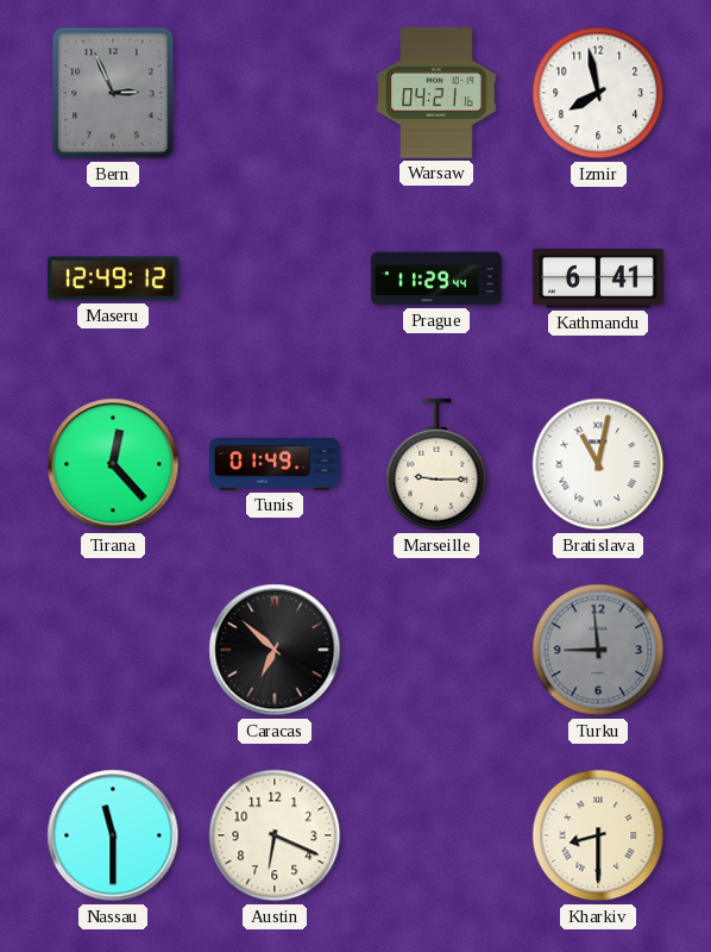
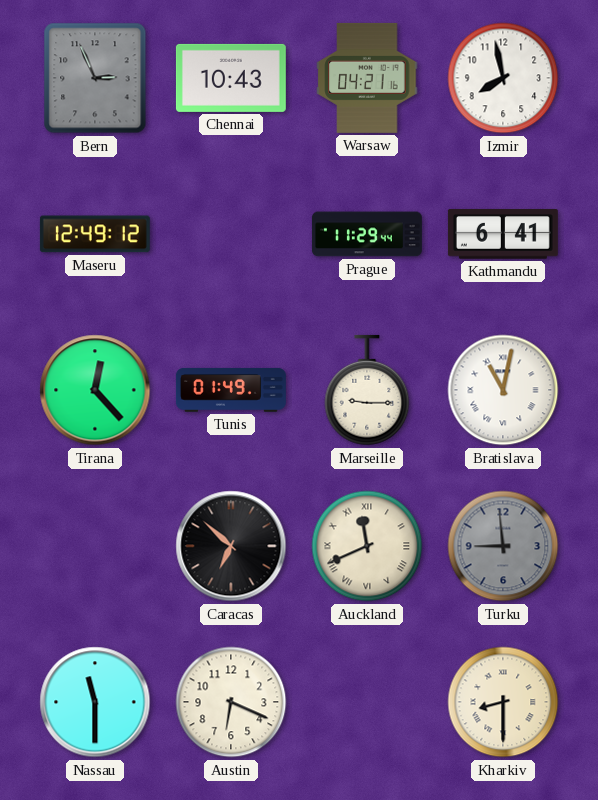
Chennai: none -> 10:43
Auckland: none -> 11:41
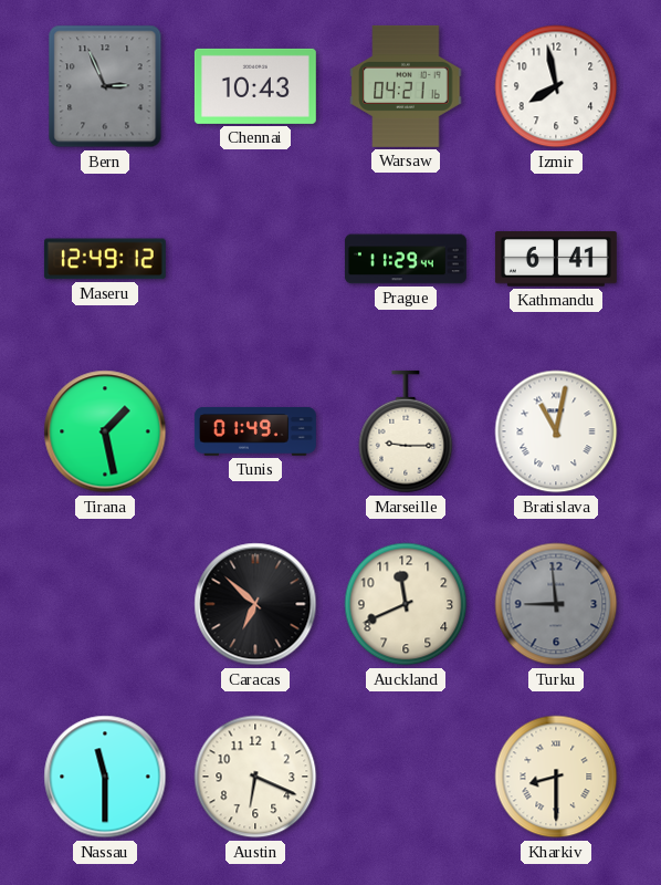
Tirana: 12:23 -> 1:28
Auckland numerals: Roman -> Arabic
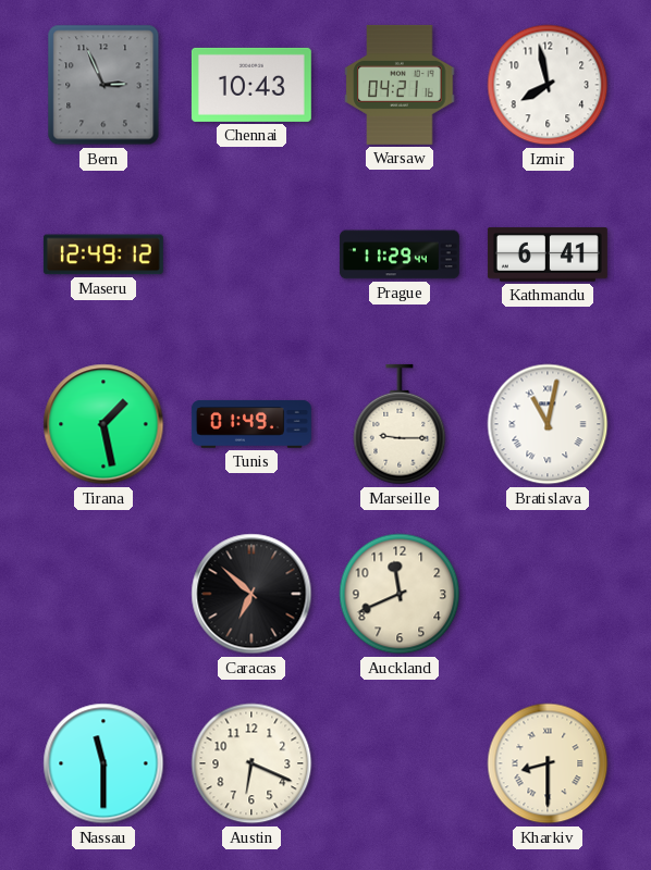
Turku: 8:59 -> none
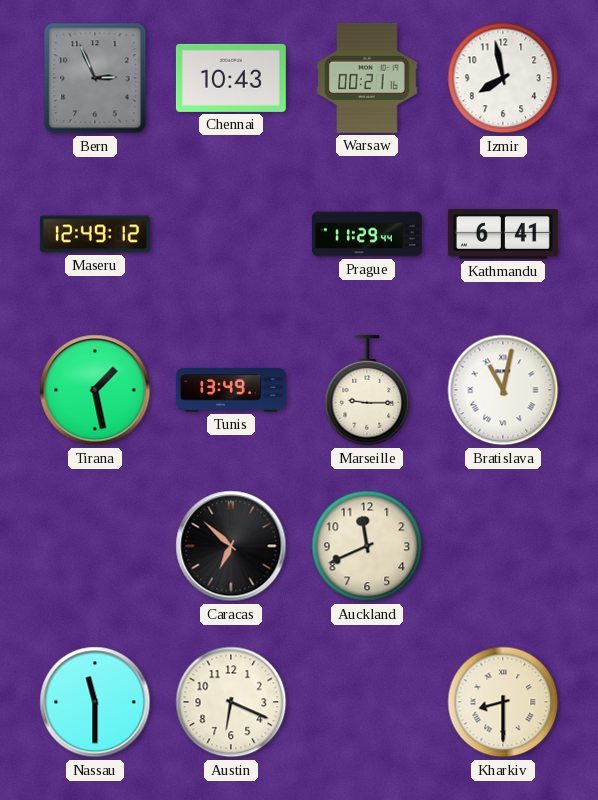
Warsaw: 04:21 -> 00:21
Tunis: 01:49 -> 13:49
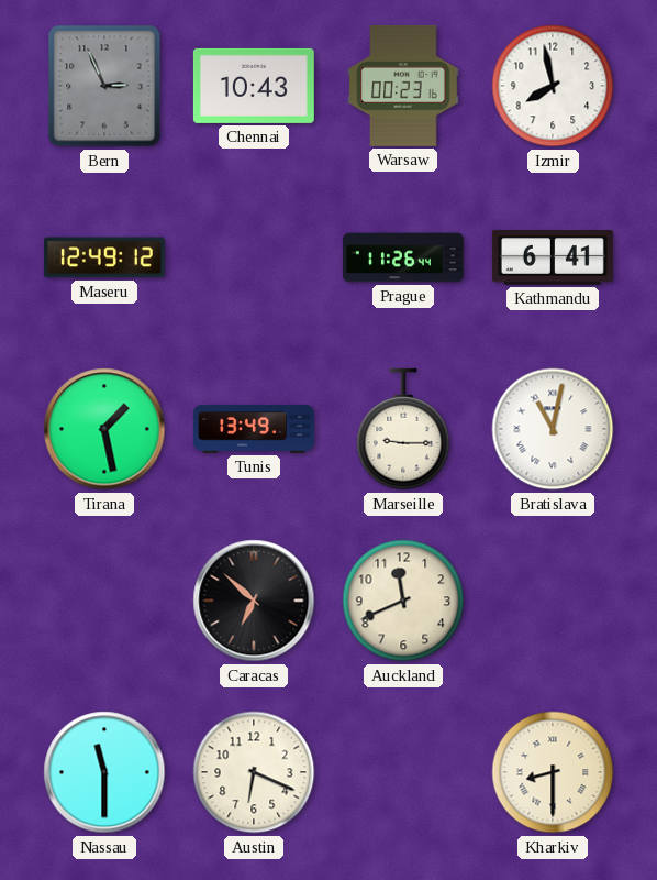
Warsaw: 00:21 -> 00:23
Prague: 11:29 -> 11:26
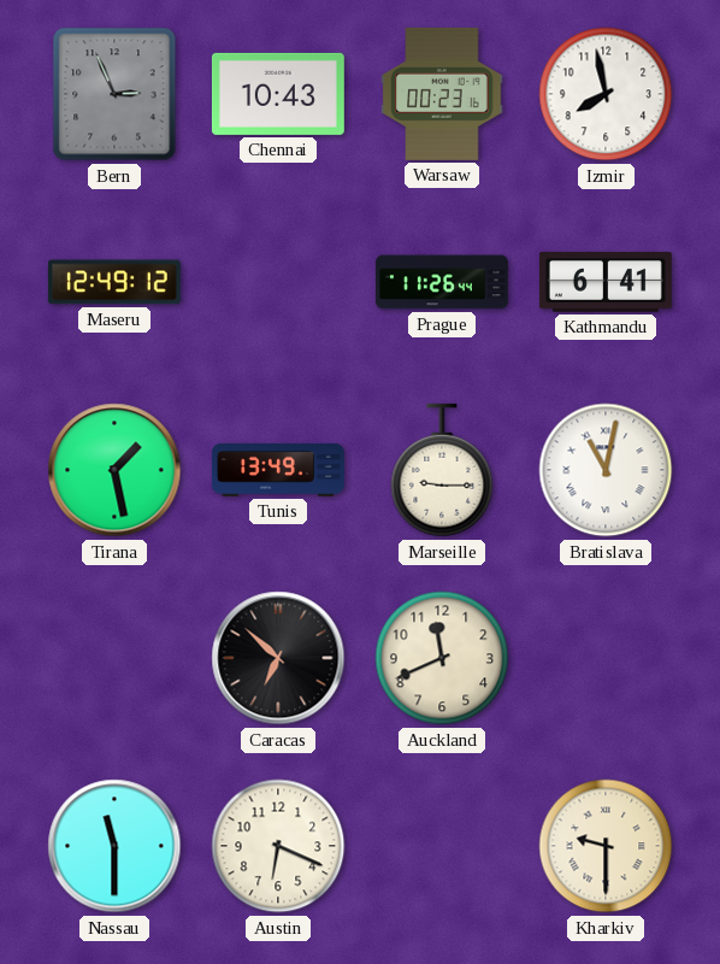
Kharkiv: 8:30 -> 9:30
